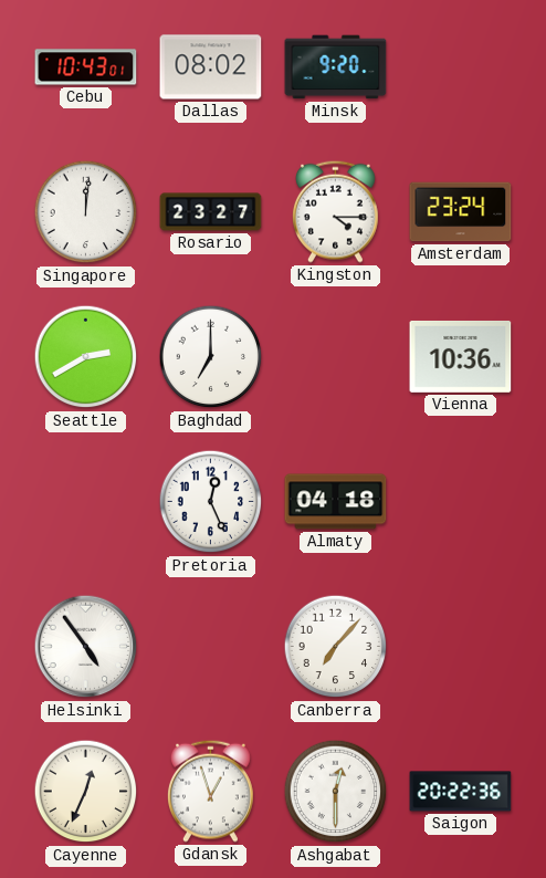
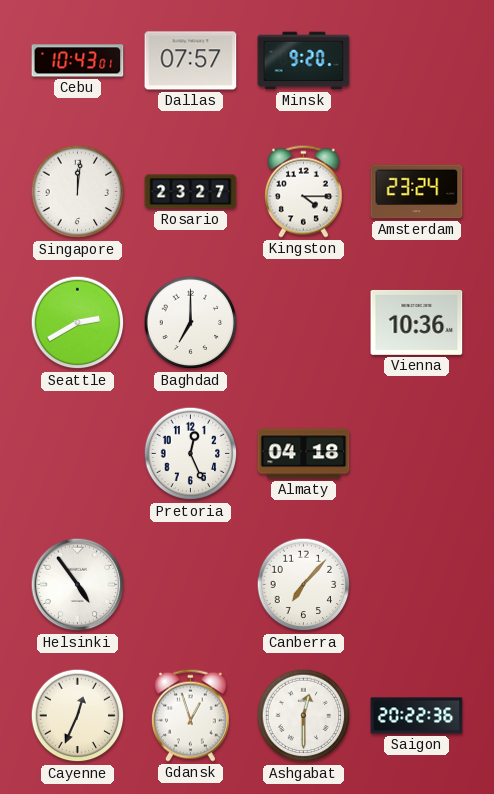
Dallas: 08:02 -> 07:57
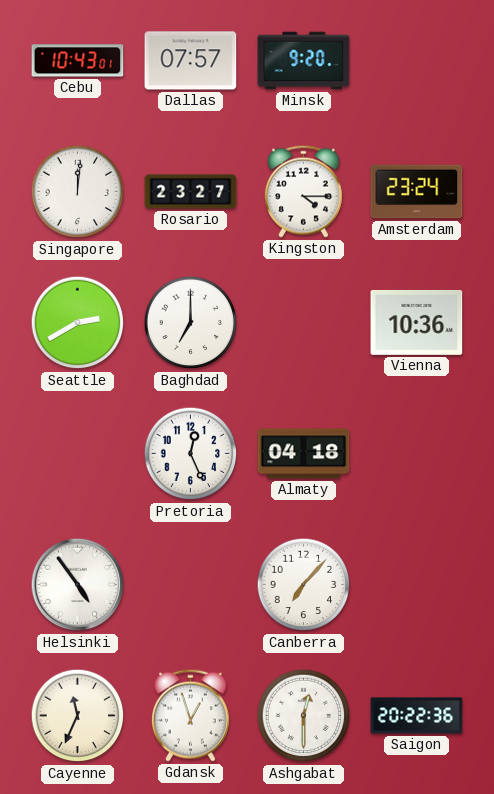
Cayenne: 12:34 -> 11:34
